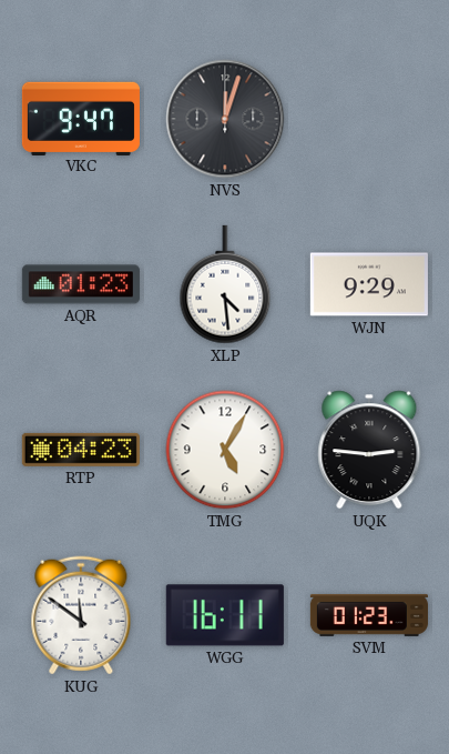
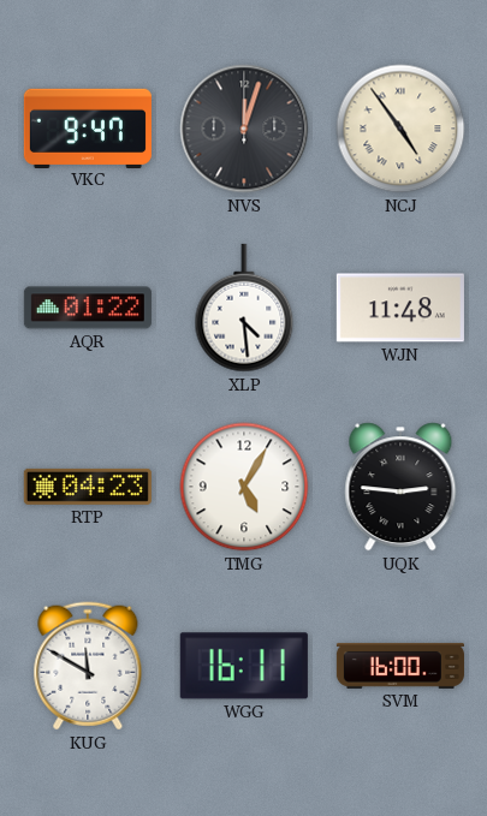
NCJ: none -> 4:54
AQR: 01:23 -> 01:22
WJN: 9:29 -> 11:48
KUG: 11:51 -> 11:50
SVM: 01:23 -> 16:00
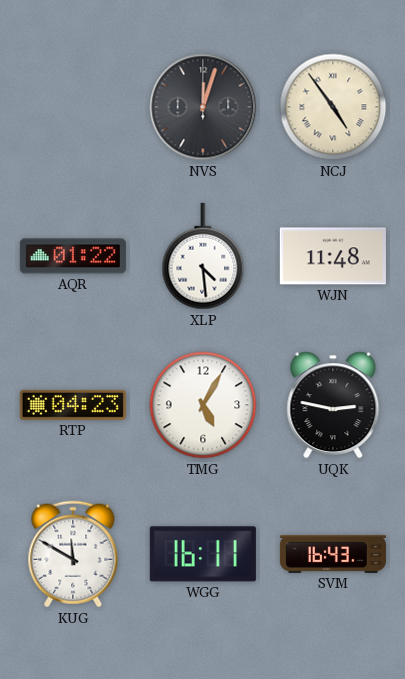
VKC: 9:47 -> none
UQK: 2:46 -> 2:47
SVM: 16:00 -> 16:43
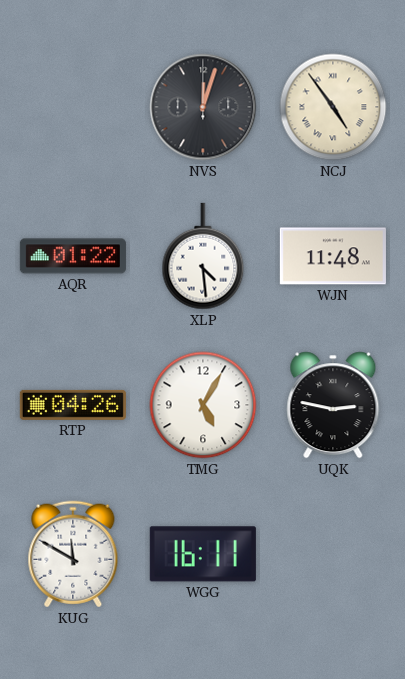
RTP: 04:23 -> 04:26
SVM: 16:43 -> none
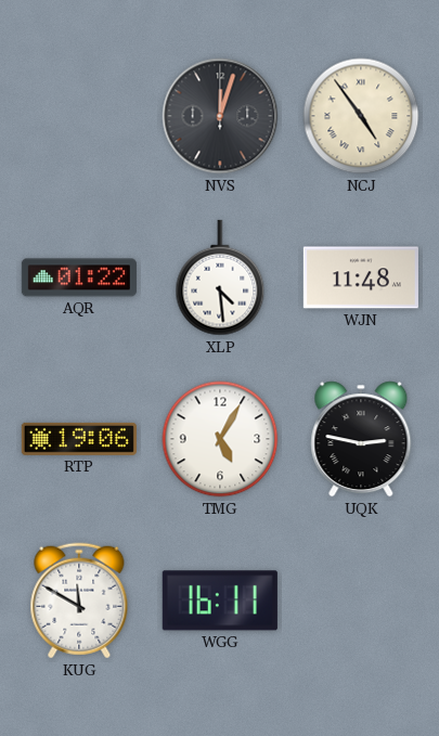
RTP: 04:26 -> 19:06
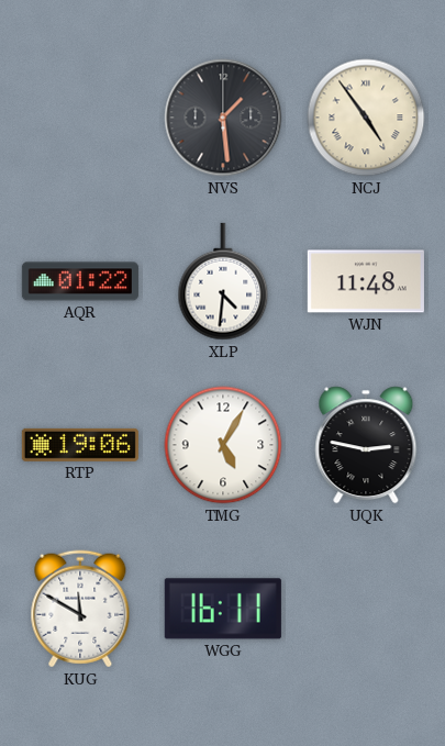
NVS: 12:03 -> 1:29
XLP: 4:29 -> 4:31
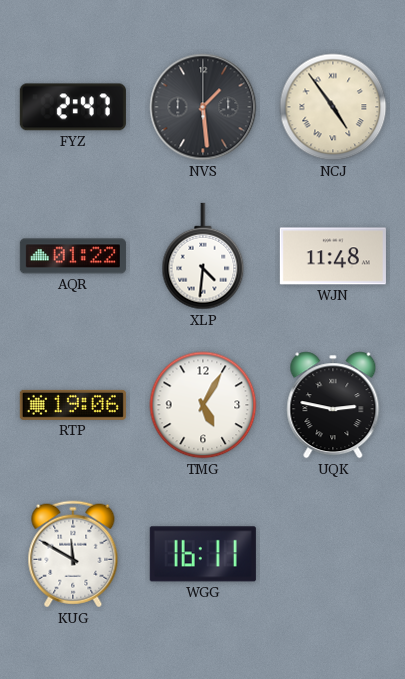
FYZ: none -> 2:47
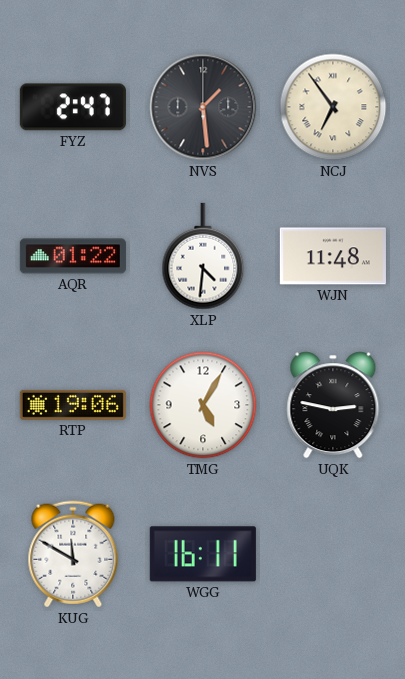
NCJ: 4:54 -> 6:54
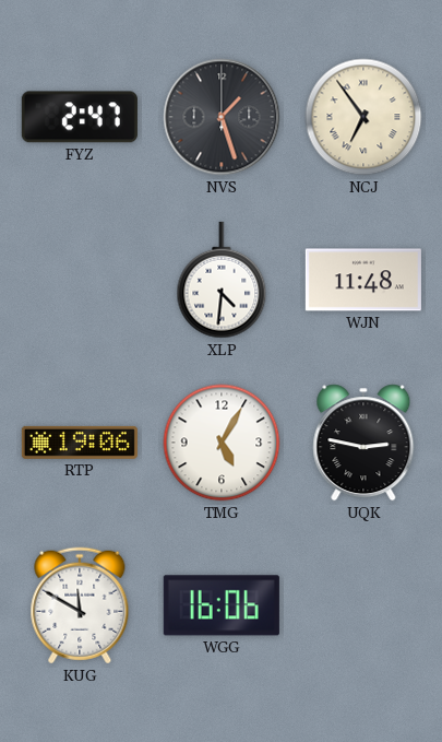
NVS: 1:29 -> 1:27
AQR: 01:22 -> none
WGG: 16:11 -> 16:06
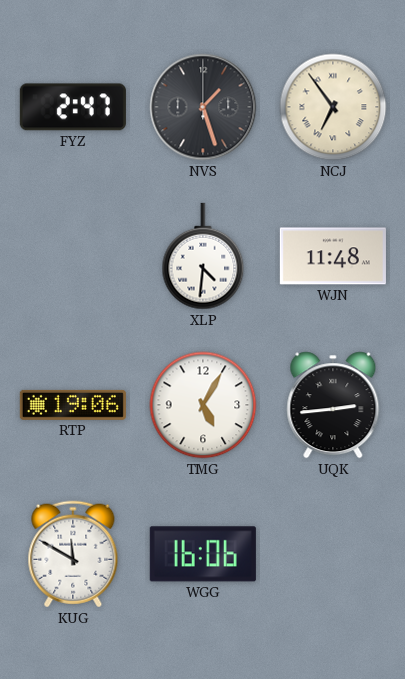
UQK: 2:47 -> 2:44
